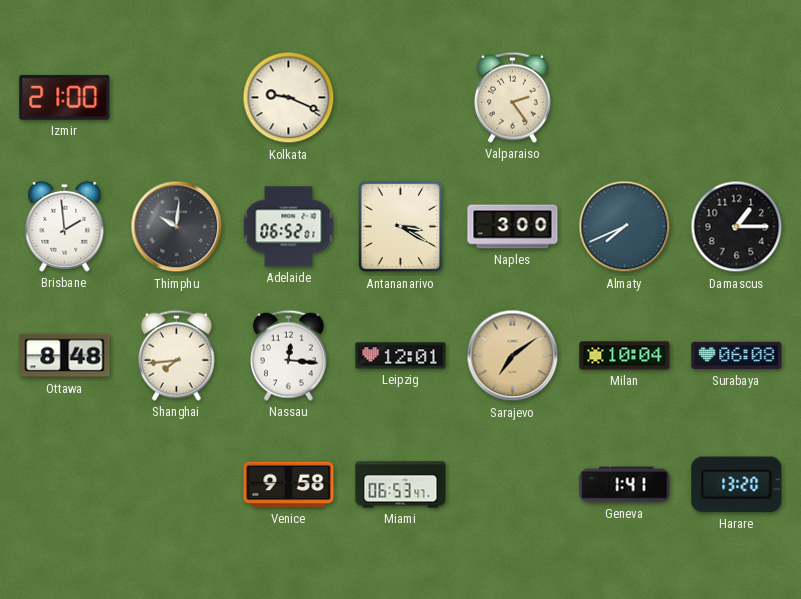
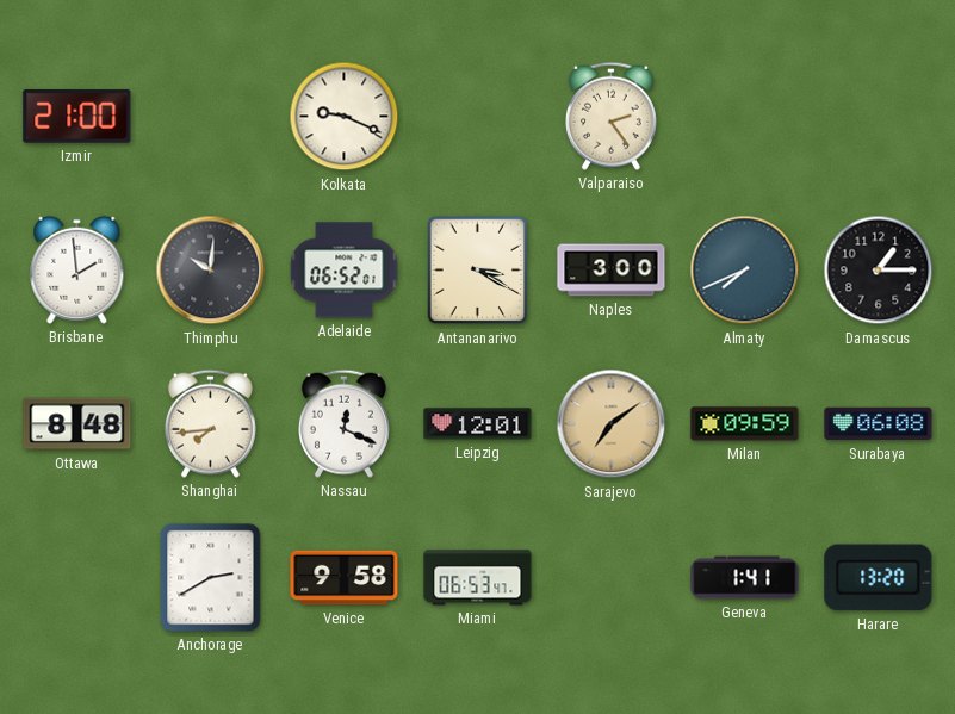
Nassau: 12:16 -> 12:19
Milan: 10:04 -> 09:59
Anchorage: none -> 2:40
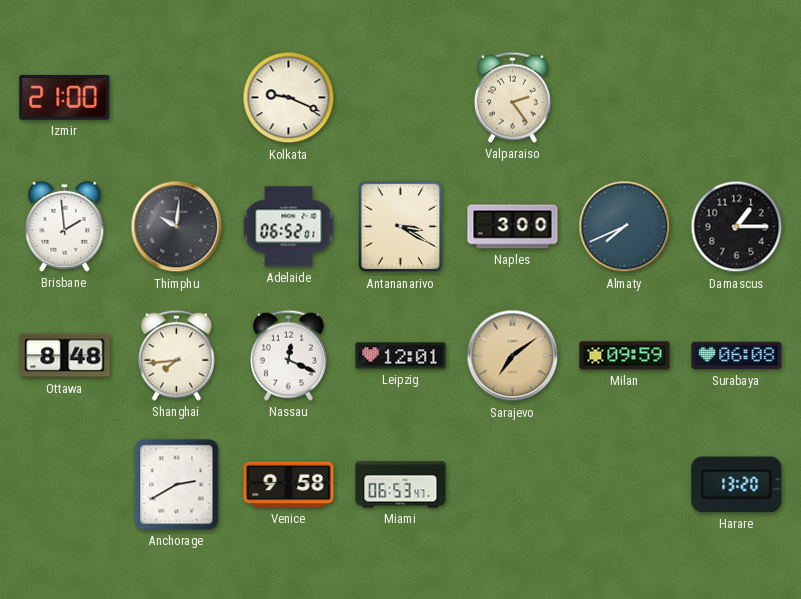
Geneva: 1:41 -> none
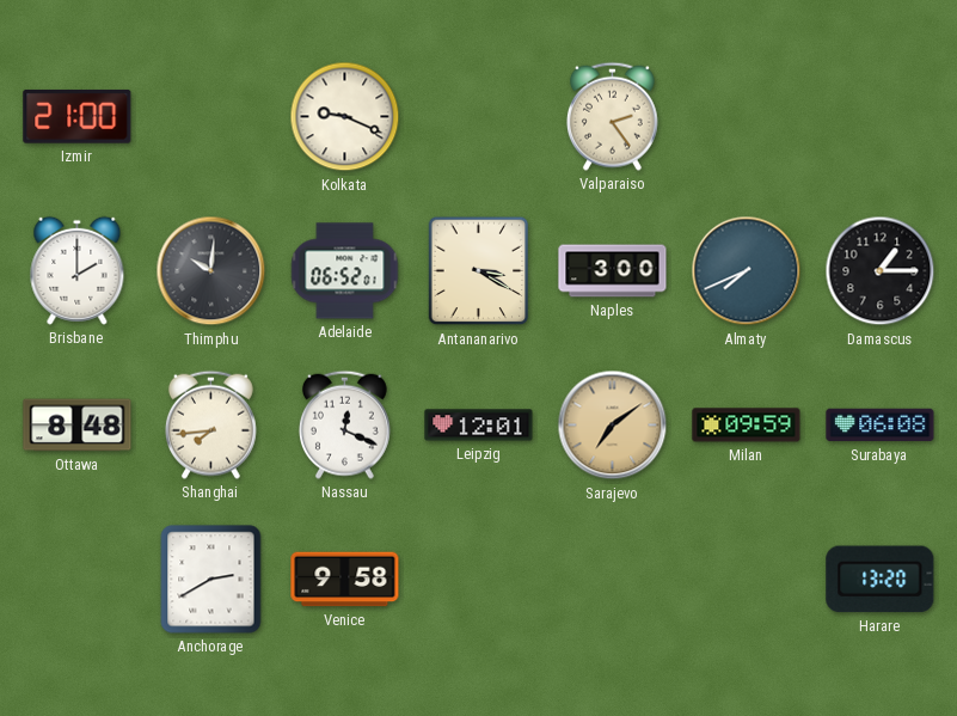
Brisbane: 1:59 -> 2:00
Miami: 06:53 -> none
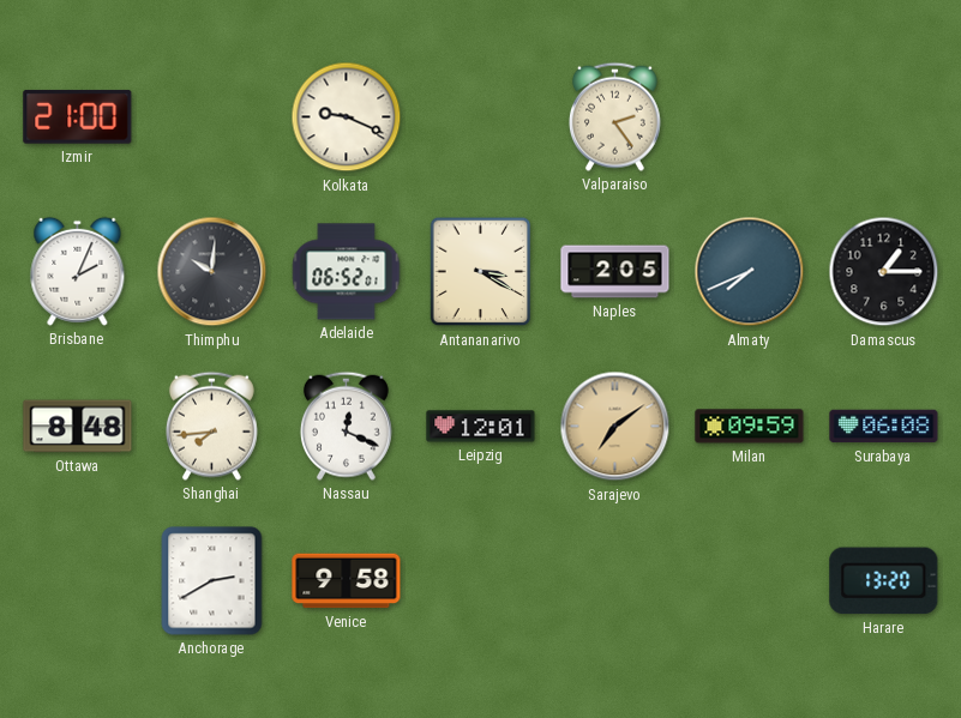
Brisbane: 2:00 -> 2:04
Naples: 3:00 -> 2:05
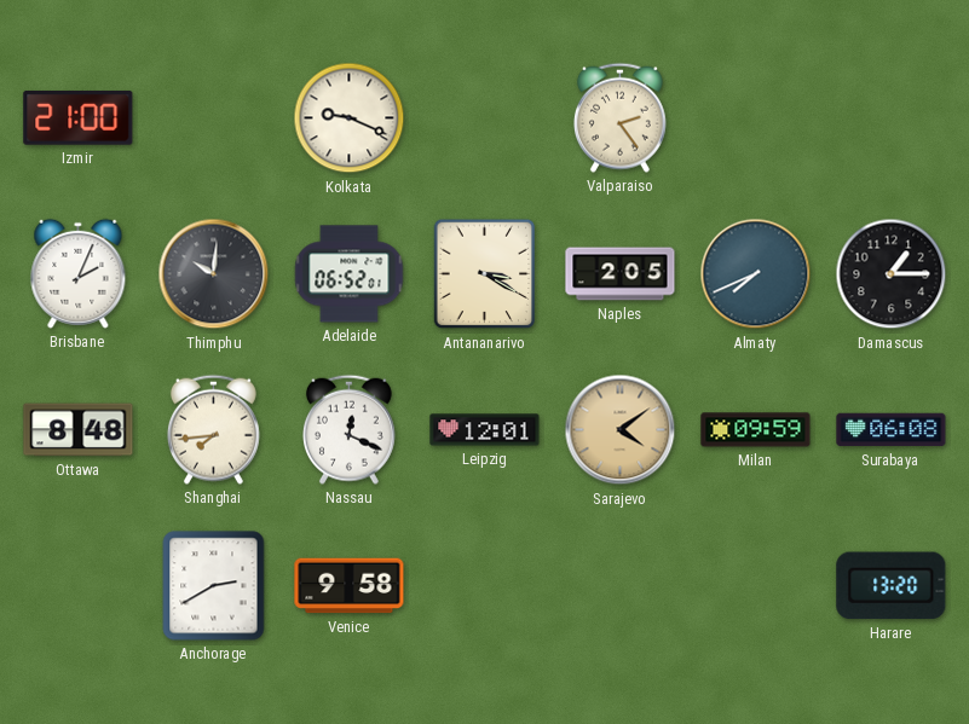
Sarajevo: 7:09 -> 4:09
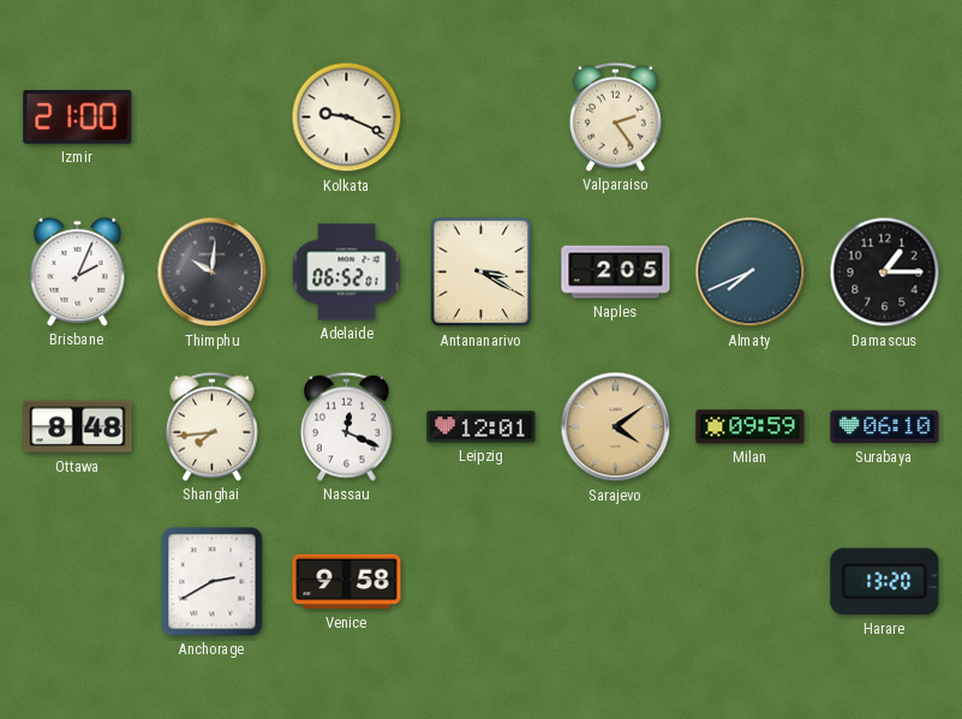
Surabaya: 06:08 -> 06:10
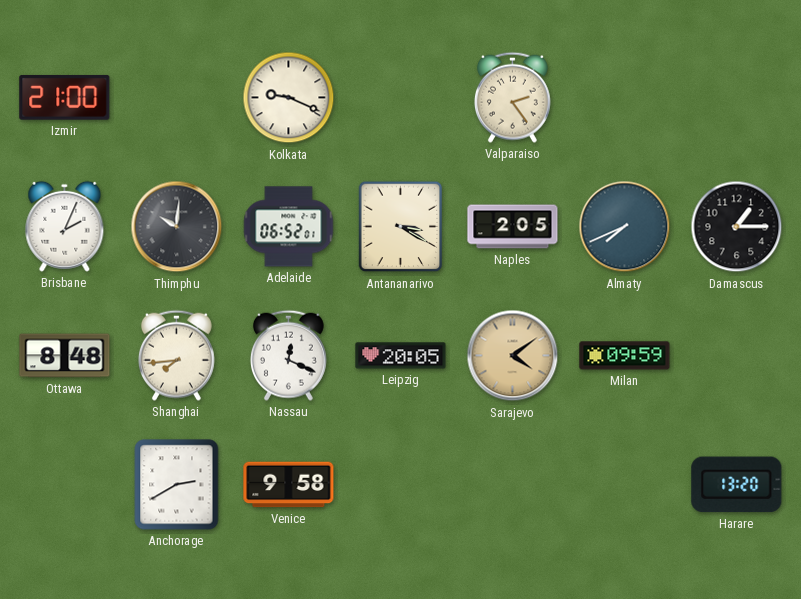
Leipzig: 12:01 -> 20:05
Surabaya: 06:10 -> none
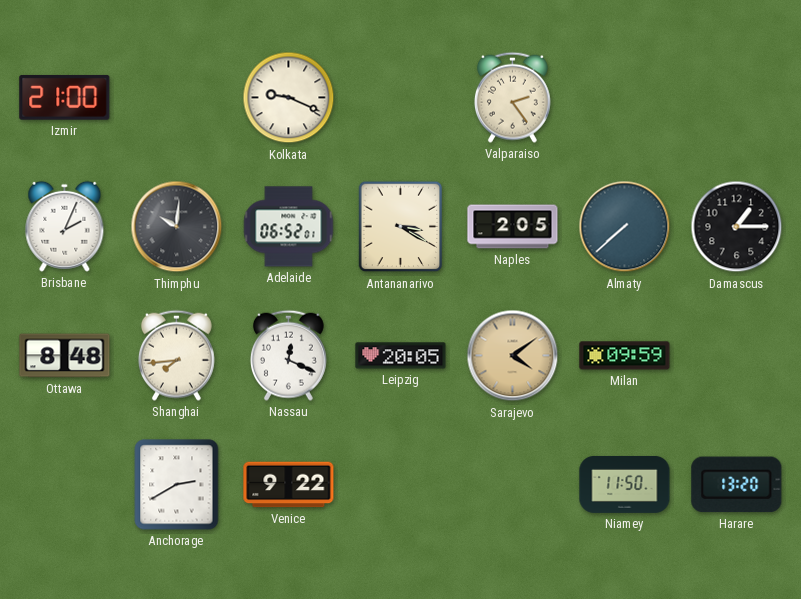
Almaty: 7:41 -> 7:38
Venice: 9:58 -> 9:22
Niamey: none -> 11:50
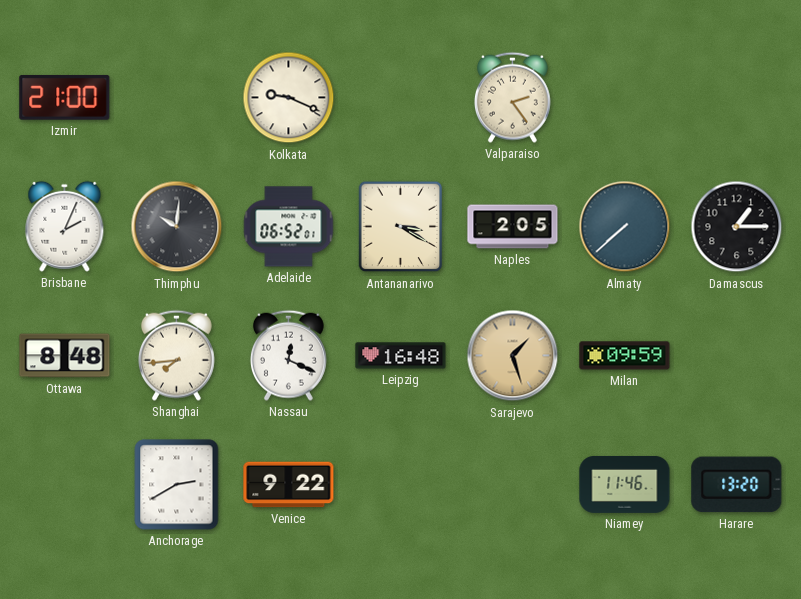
Leipzig: 20:05 -> 16:48
Sarajevo: 4:09 -> 1:27
Niamey: 11:50 -> 11:46
